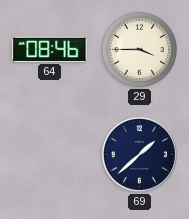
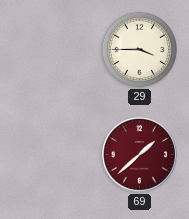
64: 08:46 -> none
69 dial: navy -> burgundy
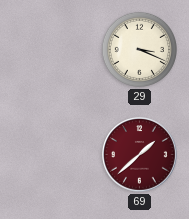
29: 3:45 -> 3:19
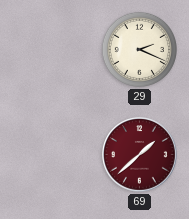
29: 3:19 -> 2:19
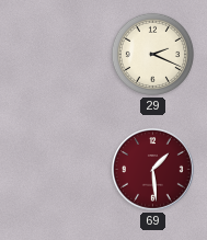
69: 1:38 -> 1:29
